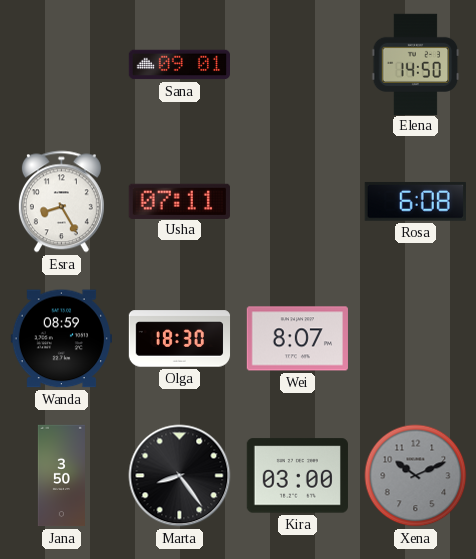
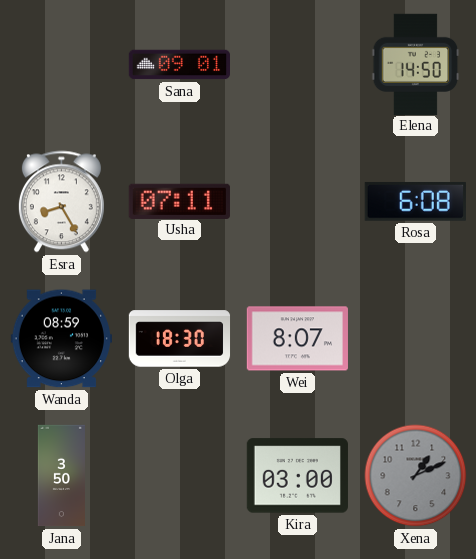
Marta: 8:24 -> none
Xena: 10:11 -> 1:11
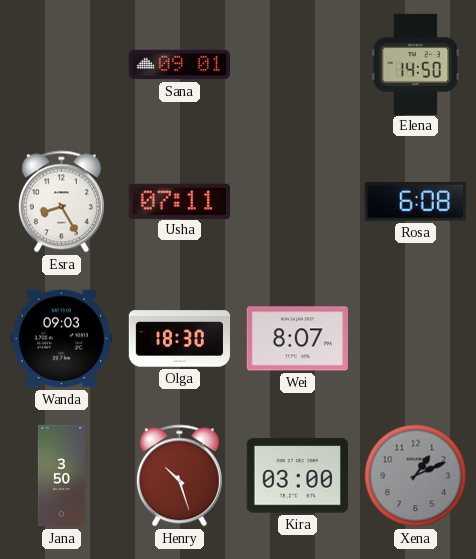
Wanda: 08:59 -> 09:03
Henry: none -> 10:27
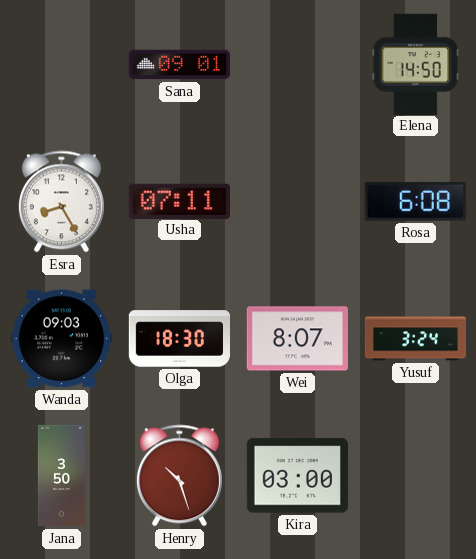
Yusuf: none -> 3:24
Xena: 1:11 -> none
